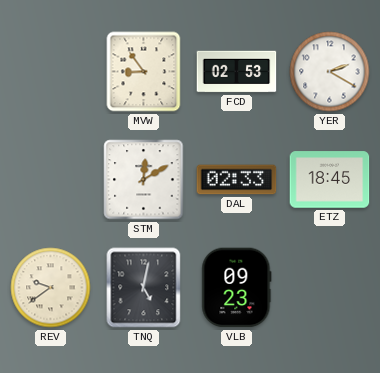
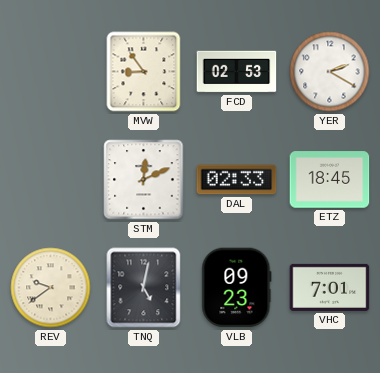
STM: 12:10 -> 12:11
VHC: none -> 7:01
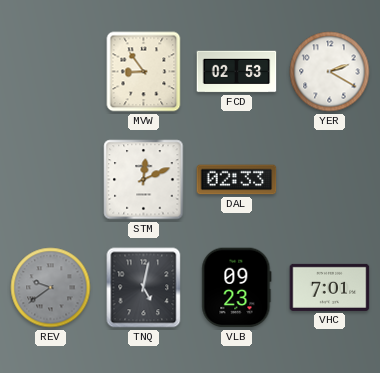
ETZ: 18:45 -> none
REV dial: cream -> grey
